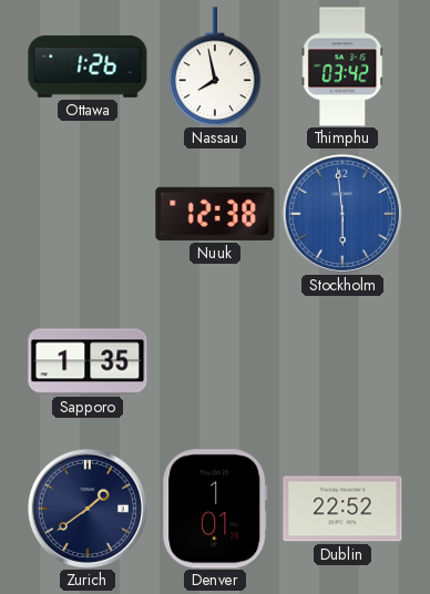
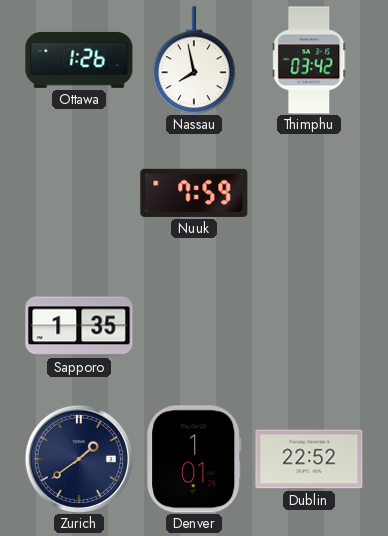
Nuuk: 12:38 -> 7:59
Stockholm: 5:59 -> none
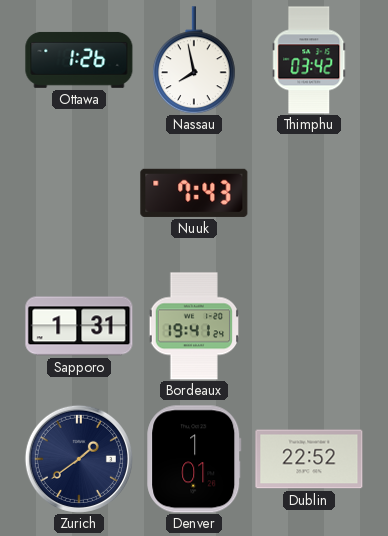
Nuuk: 7:59 -> 7:43
Sapporo: 1:35 -> 1:31
Bordeaux: none -> 19:41
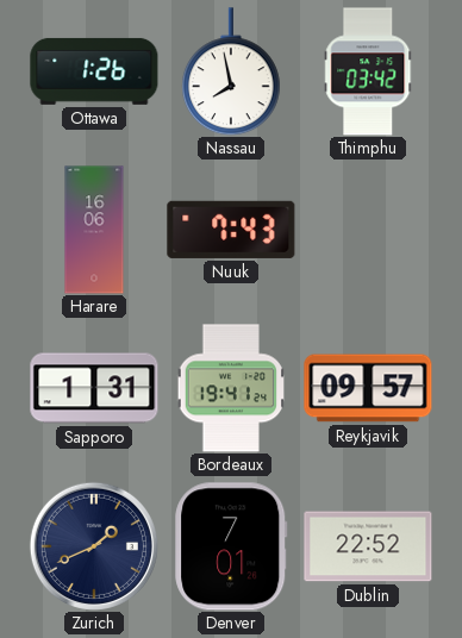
Harare: none -> 16:06
Reykjavik: none -> 09:57
Zurich: 1:39 -> 1:41
Denver: 1:01 -> 7:01
